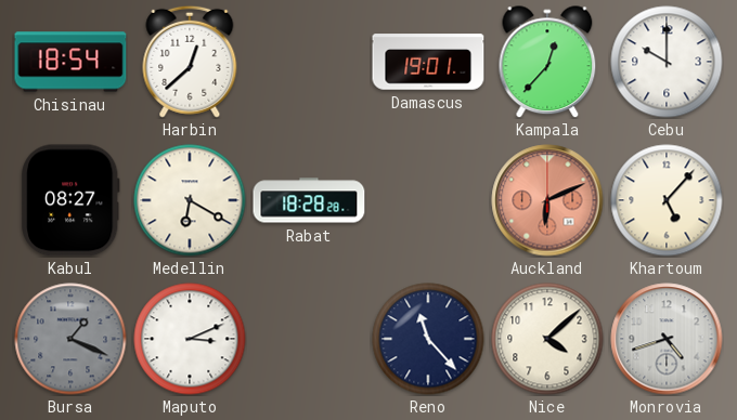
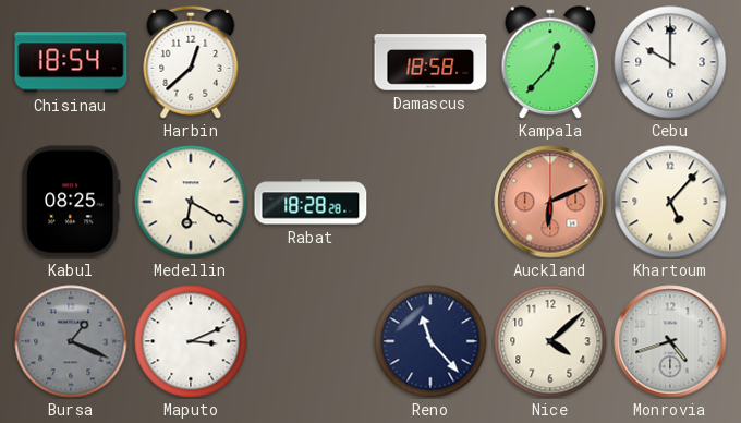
Damascus: 19:01 -> 18:58
Kabul: 08:27 -> 08:25
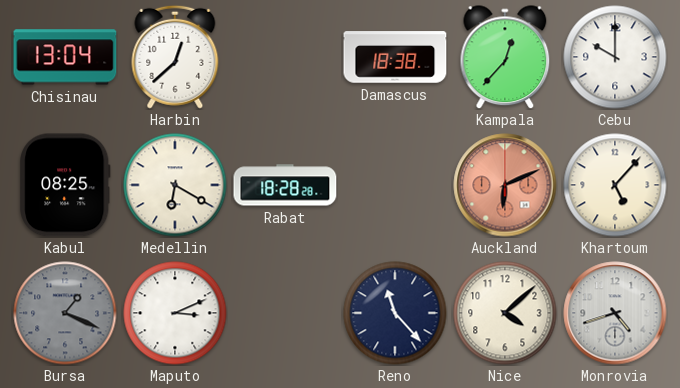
Chisinau: 18:54 -> 13:04
Damascus: 18:58 -> 18:38
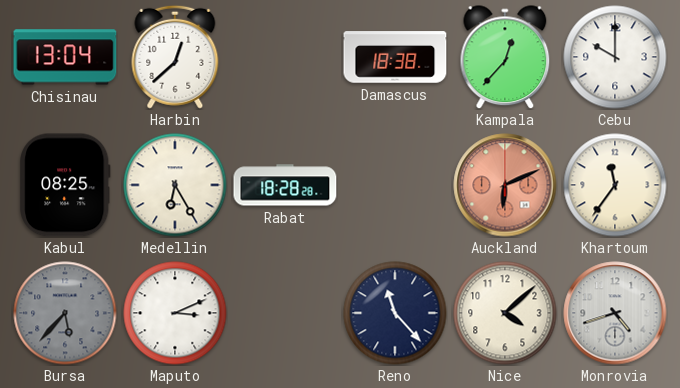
Medellin: 6:20 -> 6:25
Khartoum: 5:07 -> 11:36
Bursa: 1:19 -> 5:37
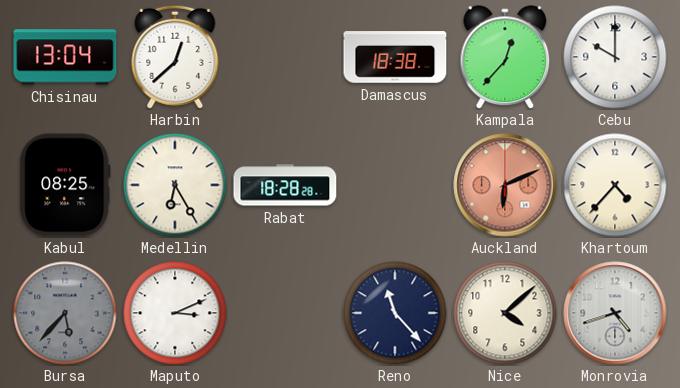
Khartoum: 11:36 -> 4:37
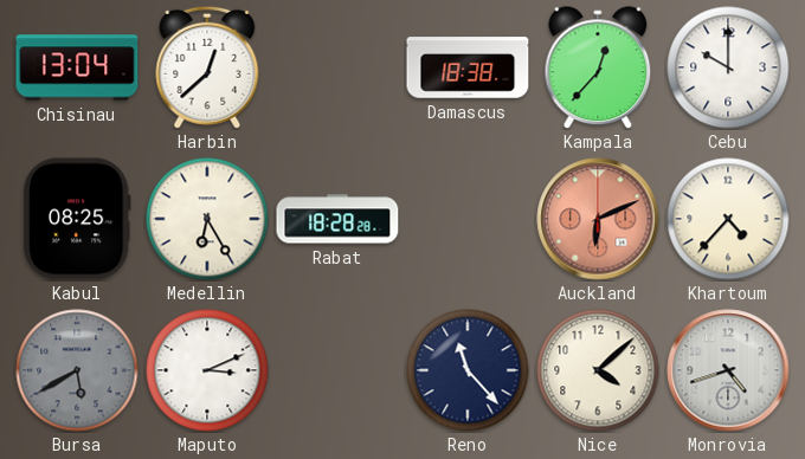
Bursa: 5:37 -> 5:40
